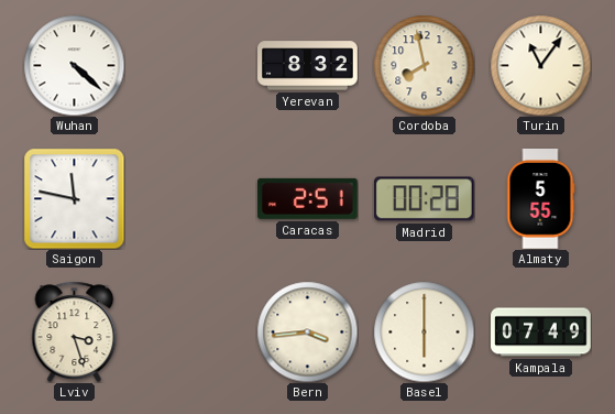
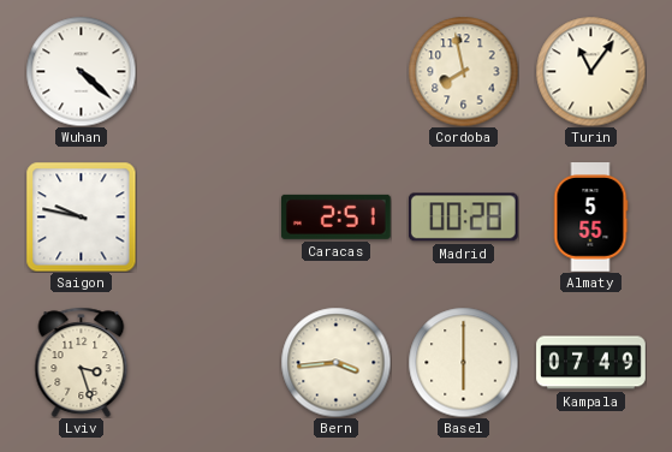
Yerevan: 8:32 -> none
Saigon: 11:47 -> 9:47
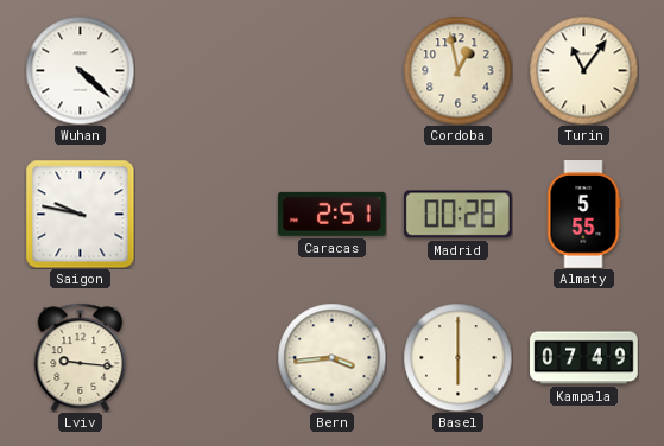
Cordoba: 7:58 -> 12:58
Lviv: 3:27 -> 9:16
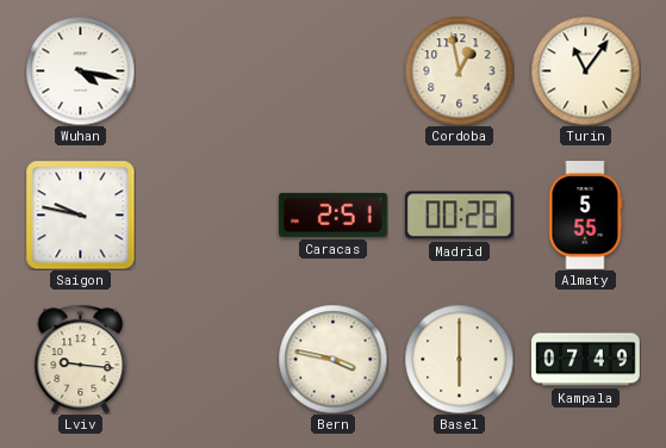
Wuhan: 4:22 -> 4:17
Bern: 3:44 -> 3:47
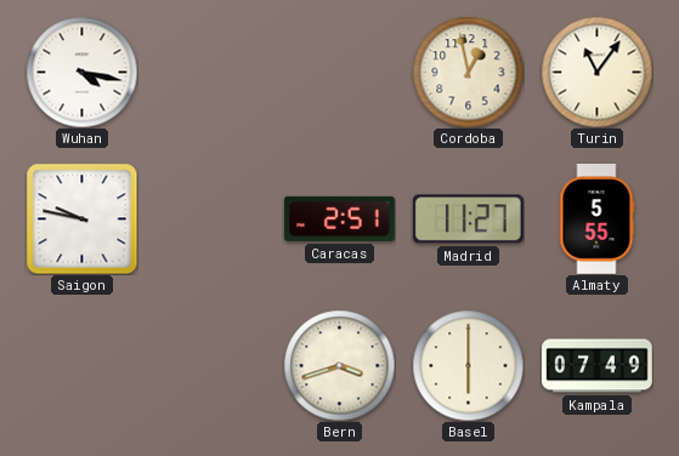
Madrid: 00:28 -> 11:27
Lviv: 9:16 -> none
Bern: 3:47 -> 3:42
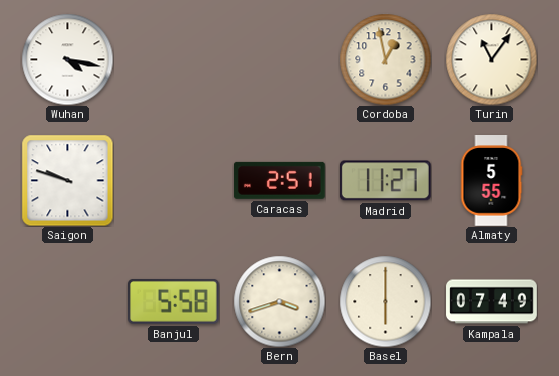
Saigon: 9:47 -> 9:48
Banjul: none -> 5:58
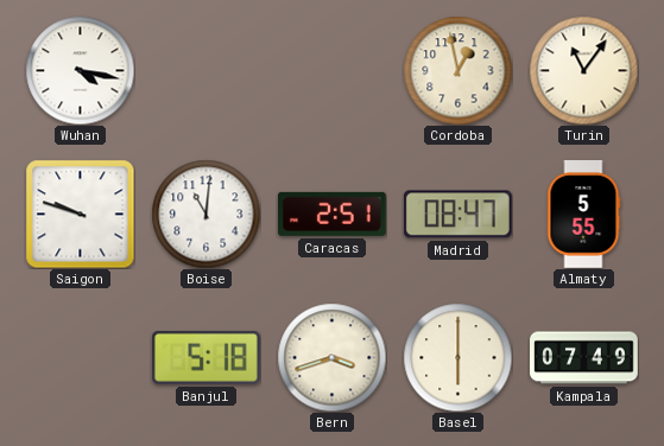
Boise: none -> 11:01
Madrid: 11:27 -> 08:47
Banjul: 5:58 -> 5:18
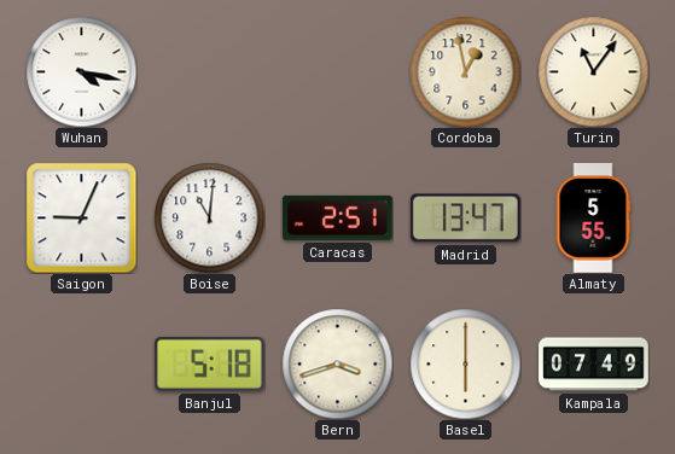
Saigon: 9:48 -> 9:04
Madrid: 08:47 -> 13:47
